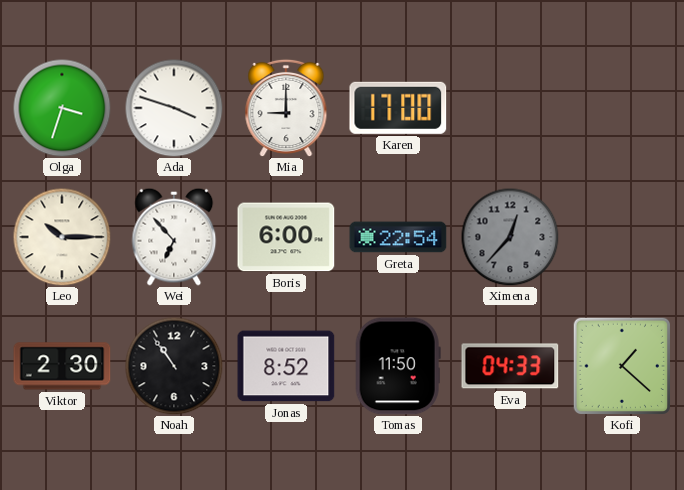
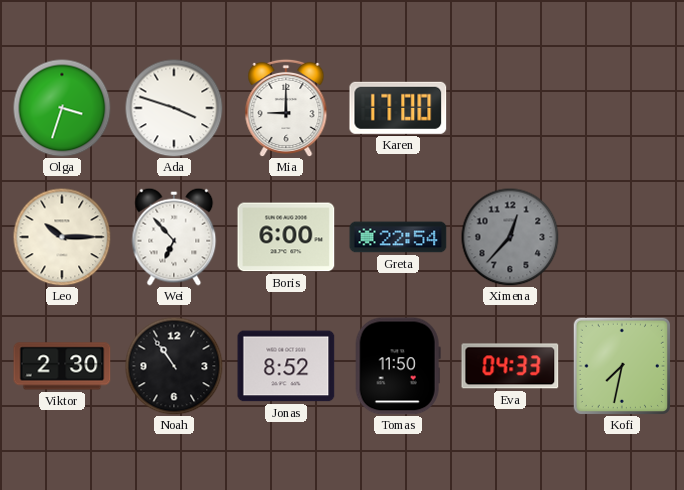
Kofi: 1:22 -> 7:32
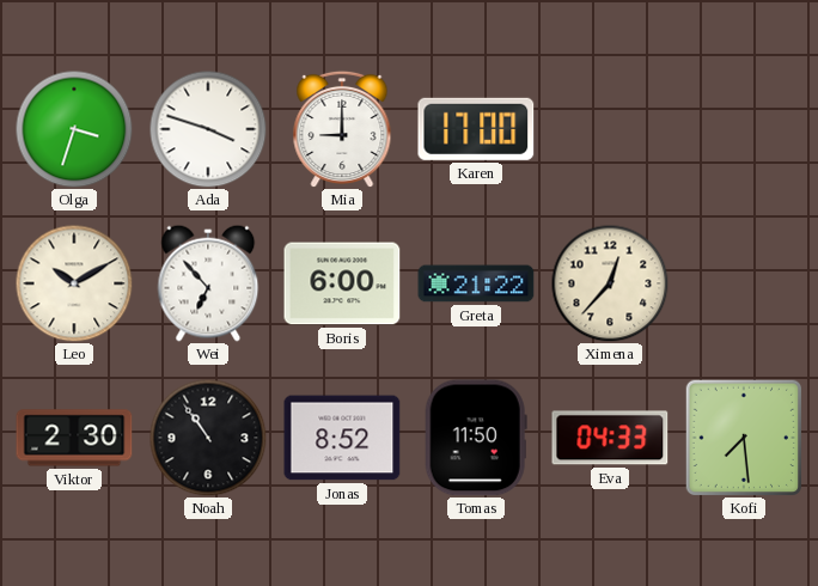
Leo: 10:15 -> 10:10
Greta: 22:54 -> 21:22
Ximena dial: grey -> cream
Kofi: 7:32 -> 7:29
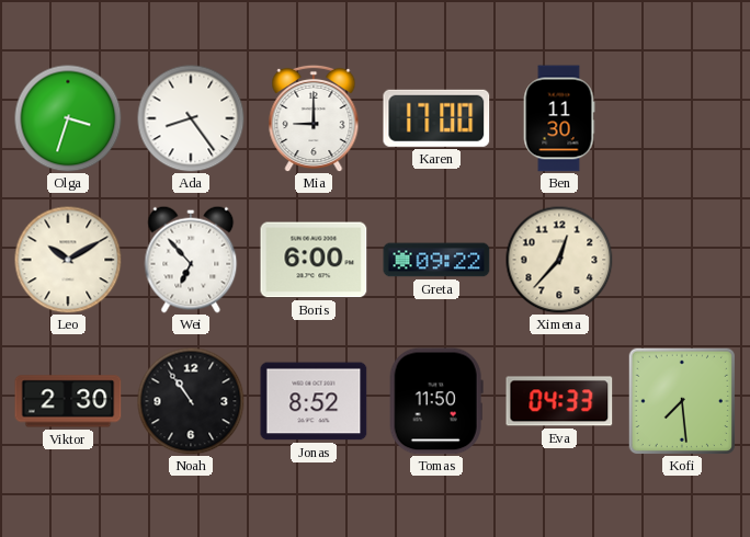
Ada: 3:48 -> 8:24
Ben: none -> 11:30
Greta: 21:22 -> 09:22
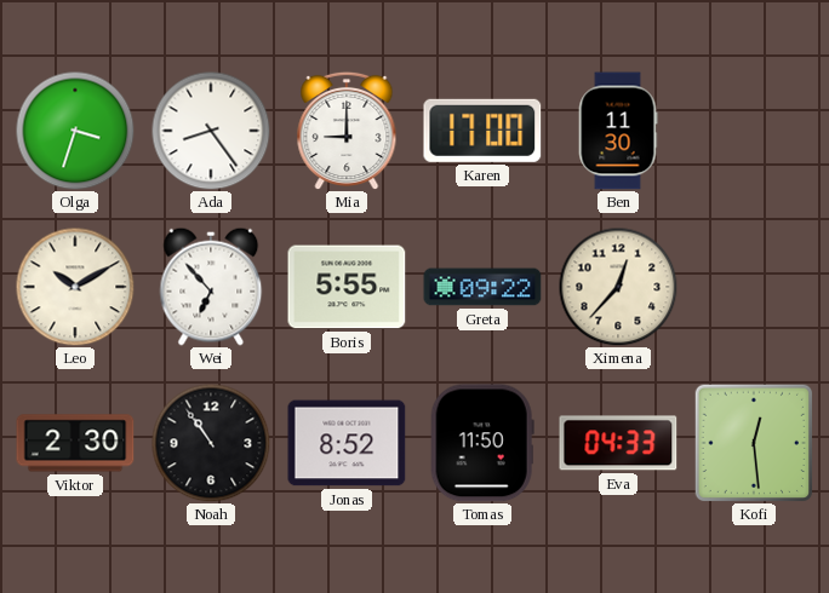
Boris: 6:00 -> 5:55
Kofi: 7:29 -> 12:29
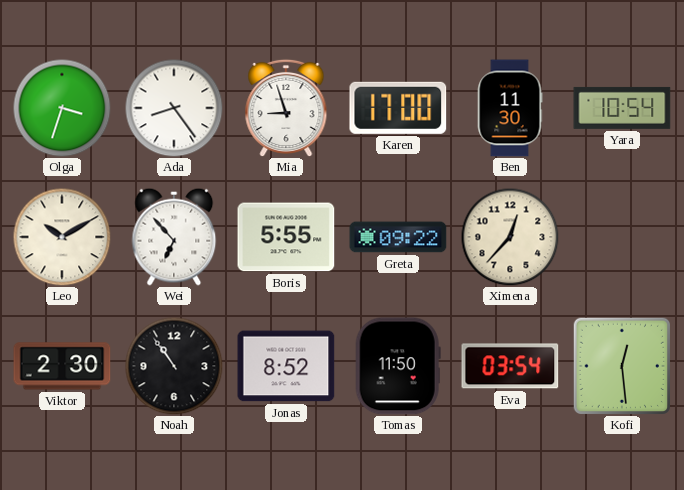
Mia: 9:00 -> 8:57
Yara: none -> 10:54
Eva: 04:33 -> 03:54
